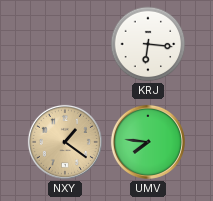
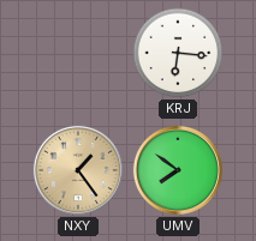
NXY: 1:21 -> 1:24
UMV: 7:46 -> 7:51
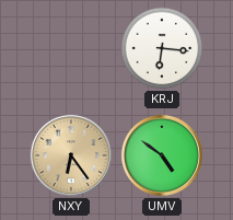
NXY: 1:24 -> 6:24
UMV: 7:51 -> 4:51
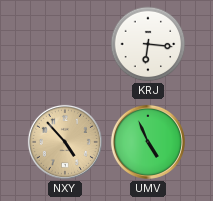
NXY: 6:24 -> 4:53
UMV: 4:51 -> 4:56
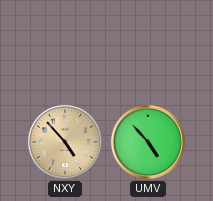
KRJ: 6:16 -> none
UMV: 4:56 -> 4:53
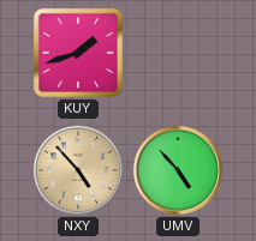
KUY: none -> 1:42
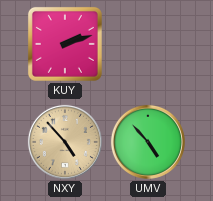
KUY: 1:42 -> 2:12
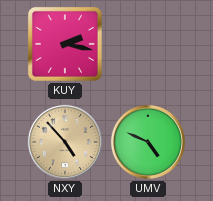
KUY: 2:12 -> 2:17
UMV: 4:53 -> 4:49
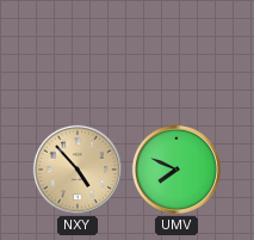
KUY: 2:17 -> none
UMV: 4:49 -> 7:49
